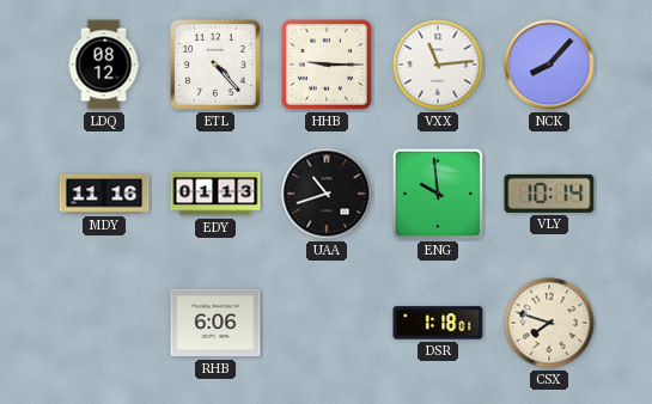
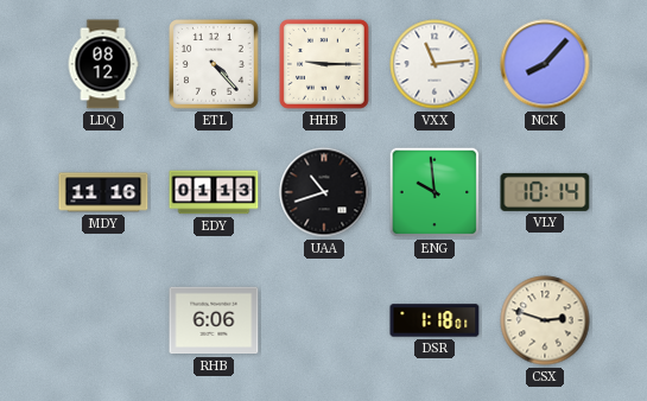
CSX: 7:48 -> 2:48
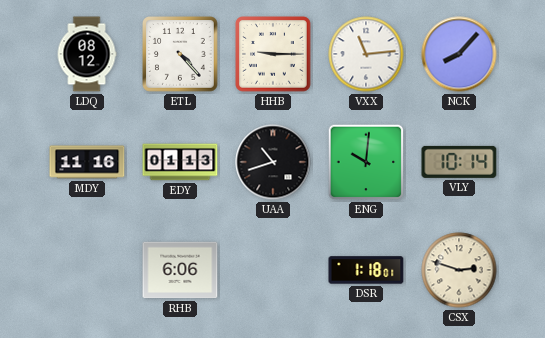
ENG: 9:59 -> 10:01
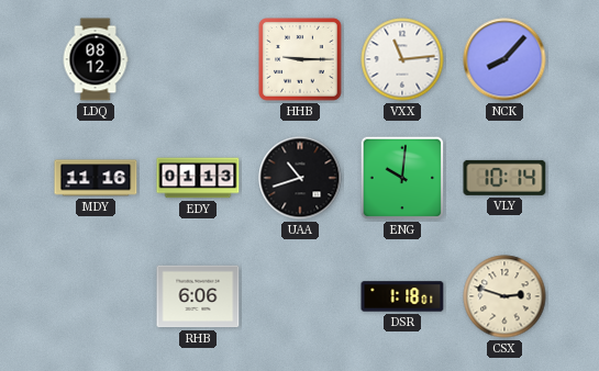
ETL: 4:23 -> none
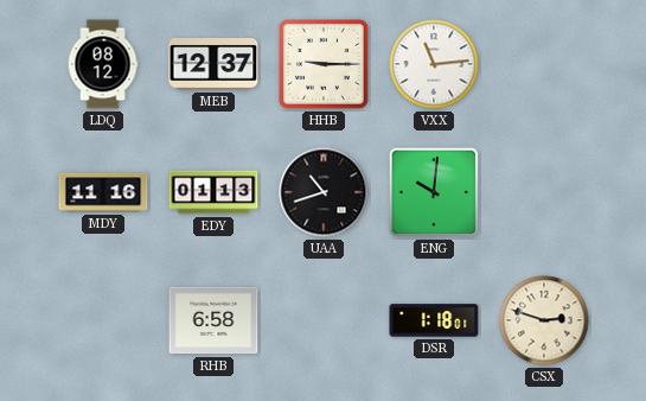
MEB: none -> 12:37
NCK: 8:07 -> none
VLY: 10:14 -> none
RHB: 6:06 -> 6:58
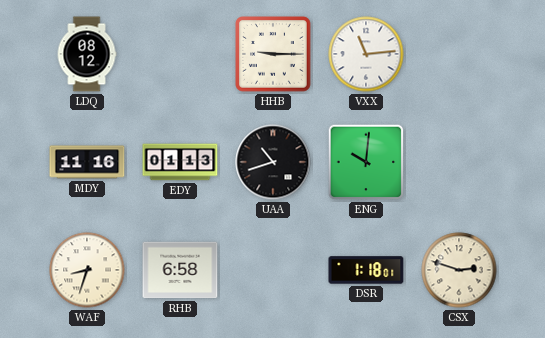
MEB: 12:37 -> none
WAF: none -> 8:33
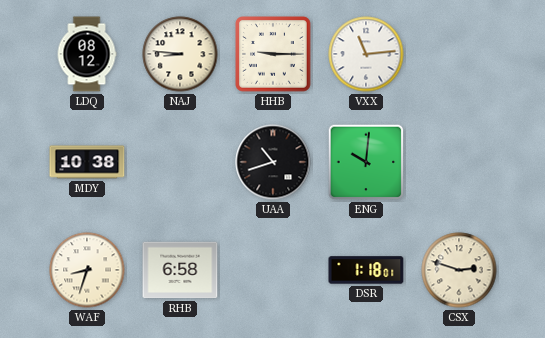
NAJ: none -> 8:46
MDY: 11:16 -> 10:38
EDY: 01:13 -> none
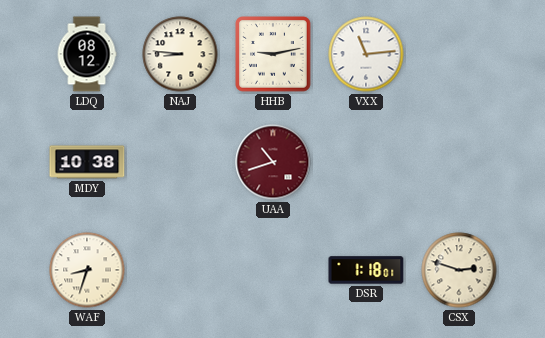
HHB: 9:15 -> 9:13
UAA dial: black -> burgundy
ENG: 10:01 -> none
RHB: 6:58 -> none
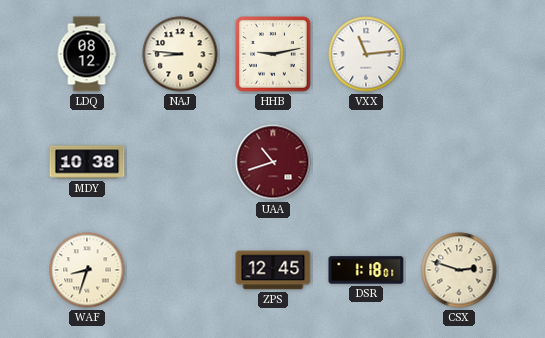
ZPS: none -> 12:45
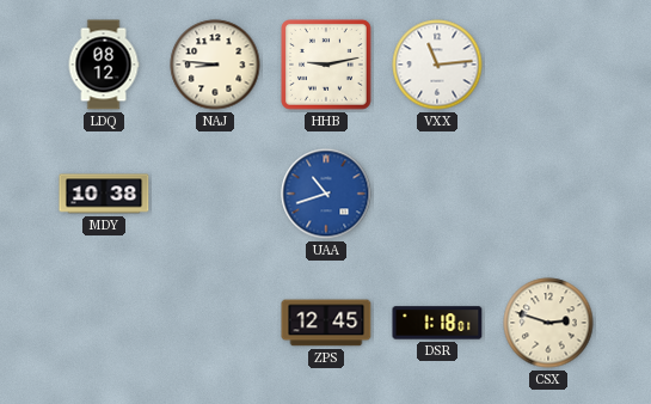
UAA dial: burgundy -> blue
WAF: 8:33 -> none
